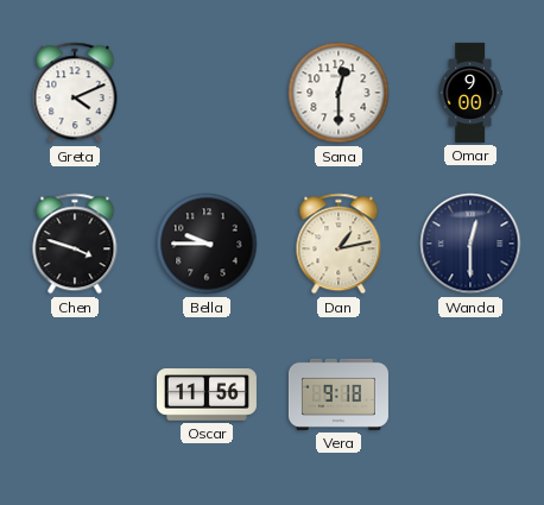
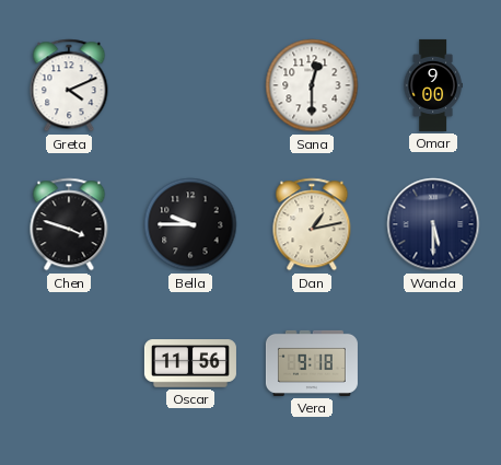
Wanda: 12:30 -> 5:30
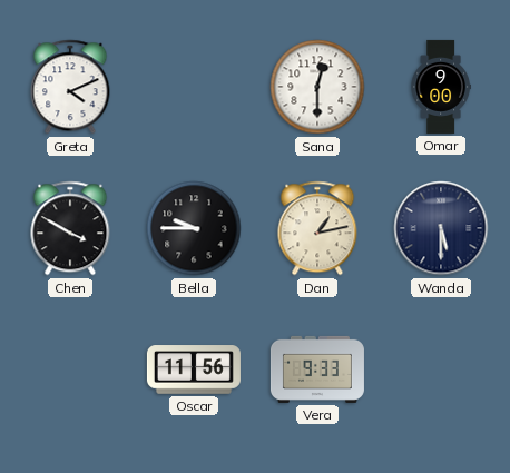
Chen: 3:48 -> 3:50
Vera: 9:18 -> 9:33
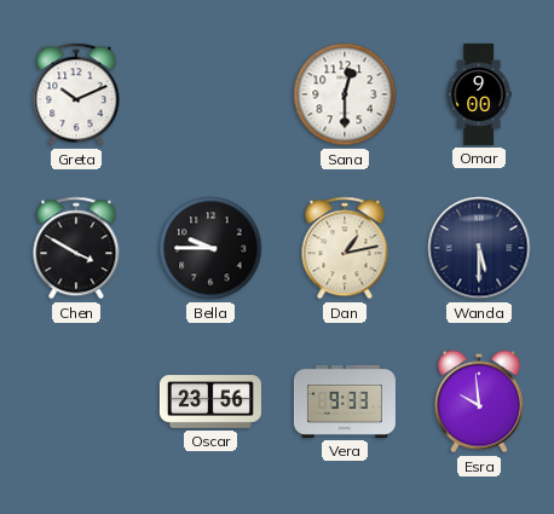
Greta: 4:11 -> 10:11
Oscar: 11:56 -> 23:56
Esra: none -> 9:59
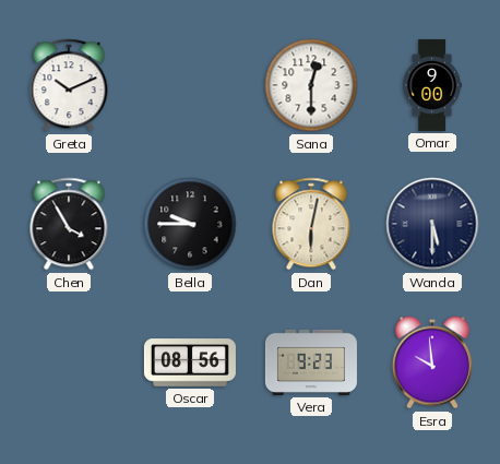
Chen: 3:50 -> 3:55
Dan: 1:13 -> 6:02
Oscar: 23:56 -> 08:56
Vera: 9:33 -> 9:23
